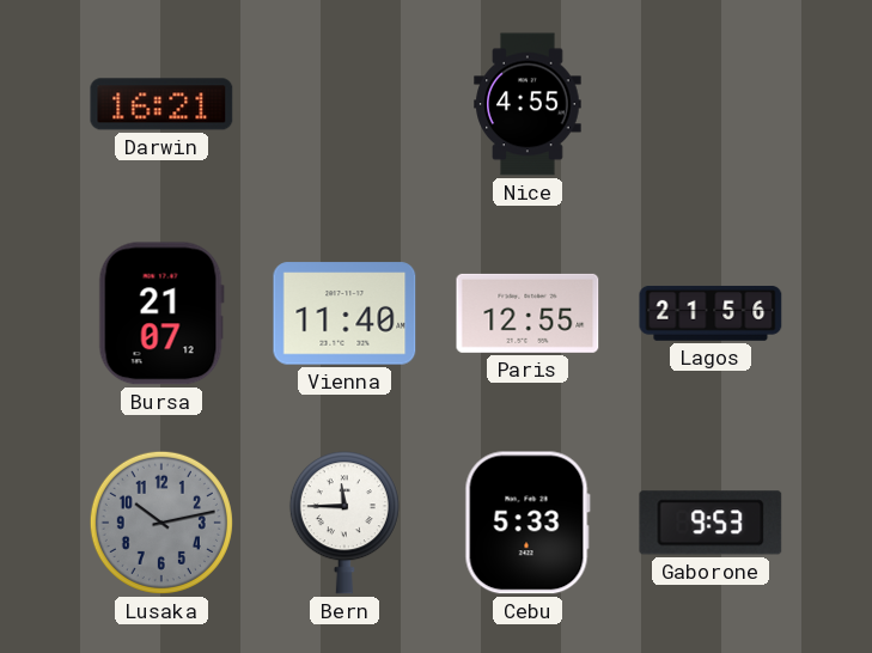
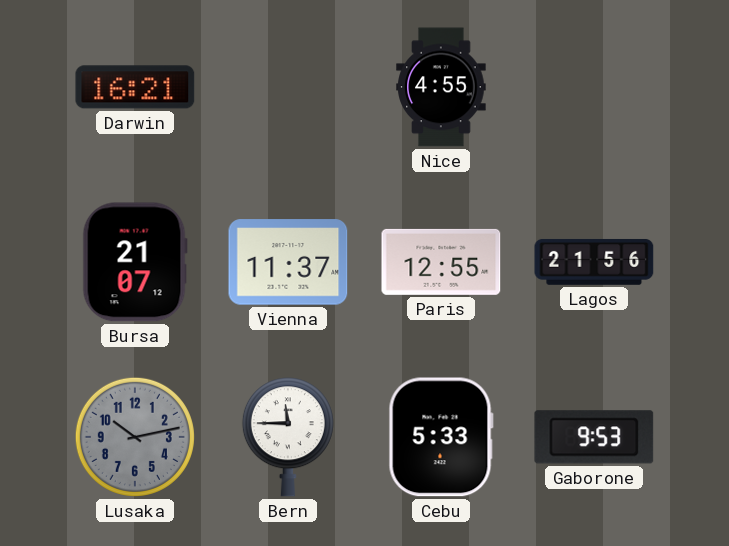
Vienna: 11:40 -> 11:37
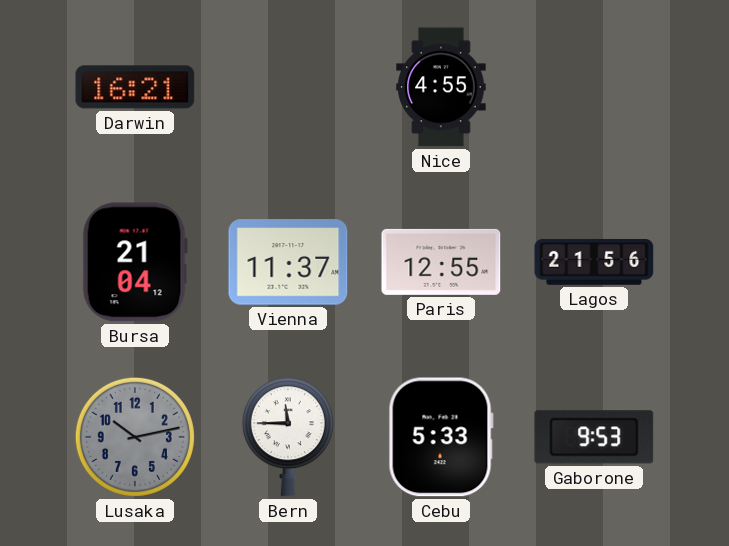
Bursa: 21:07 -> 21:04
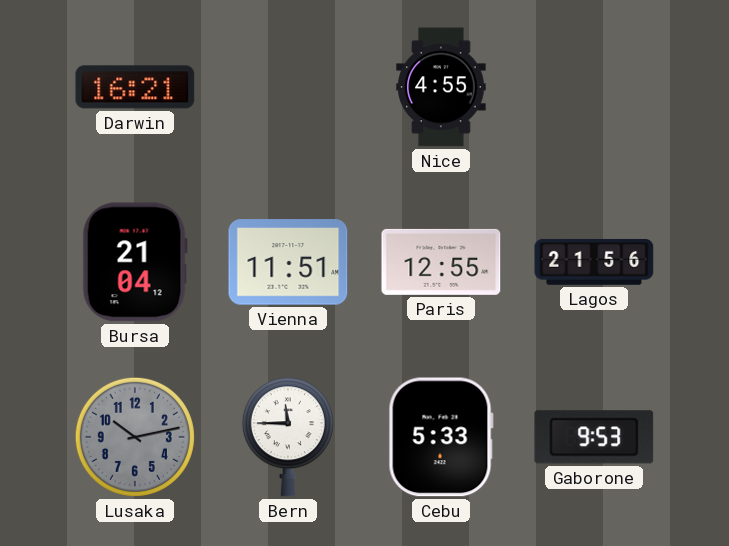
Vienna: 11:37 -> 11:51
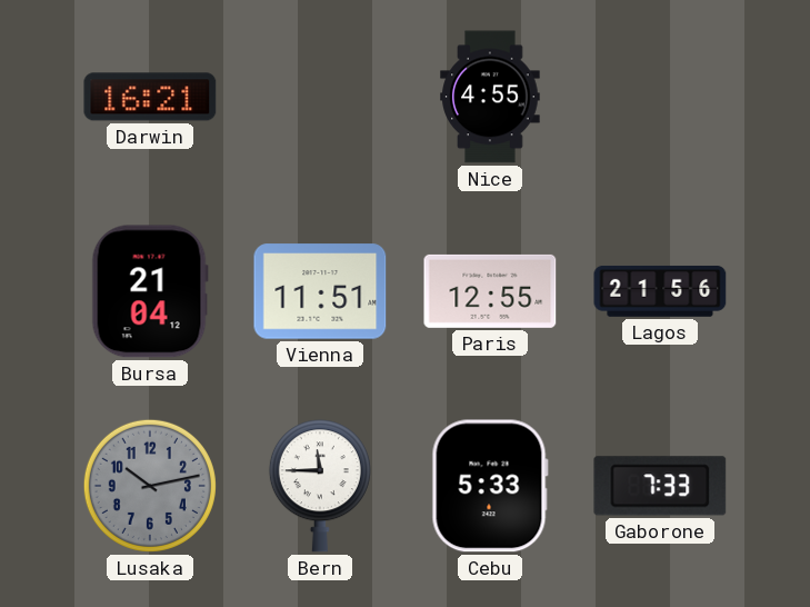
Gaborone: 9:53 -> 7:33
